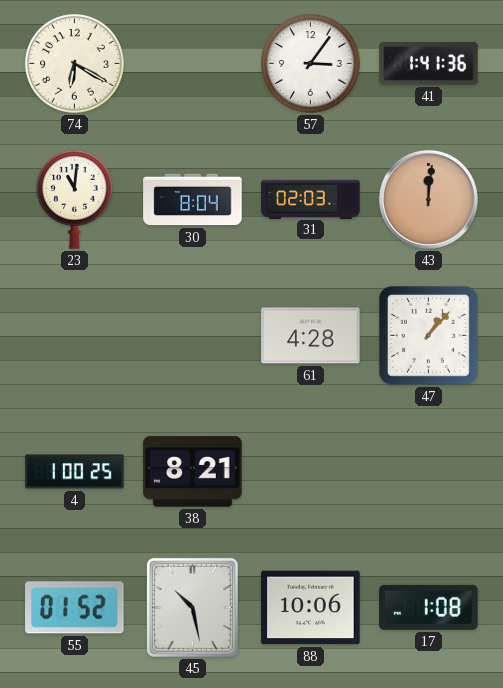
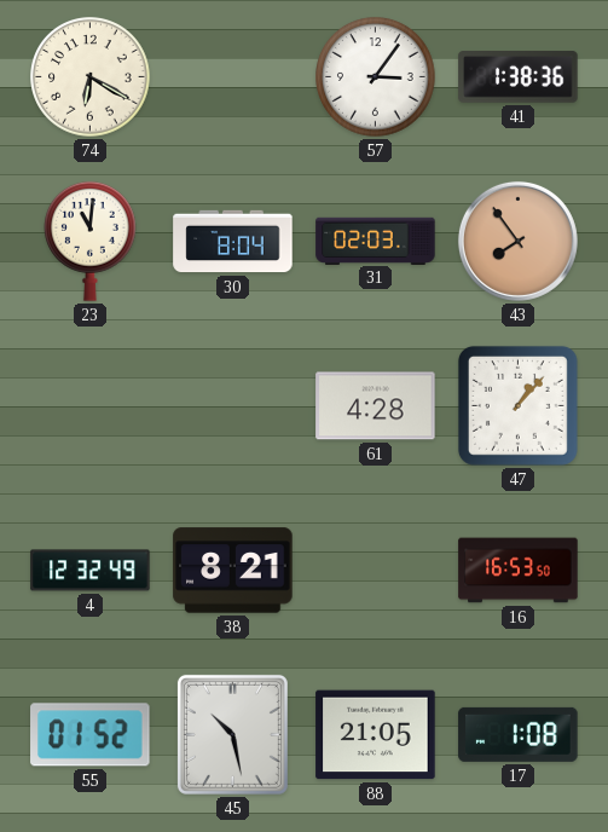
41: 1:41 -> 1:38
43: 12:01 -> 7:54
4: 1:00 -> 12:32
16: none -> 16:53
88: 10:06 -> 21:05
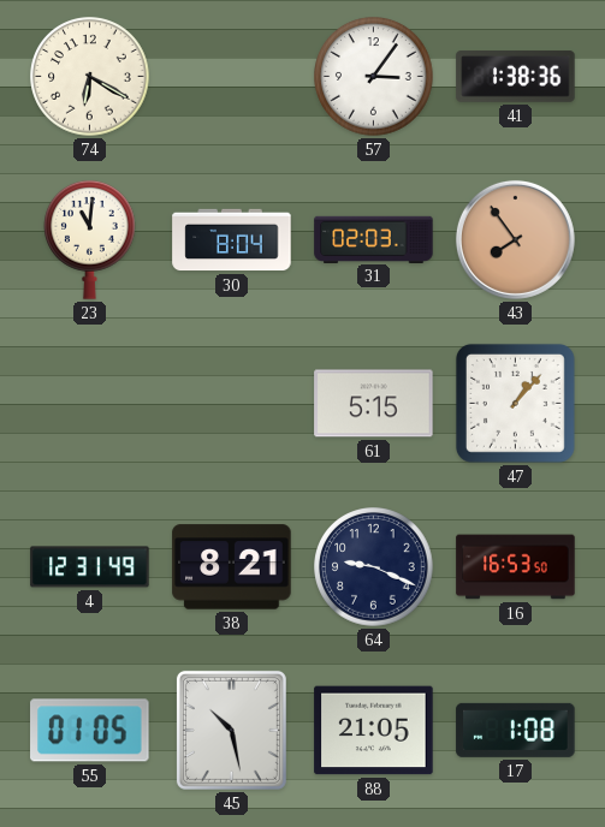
61: 4:28 -> 5:15
4: 12:32 -> 12:31
64: none -> 9:19
55: 01:52 -> 01:05
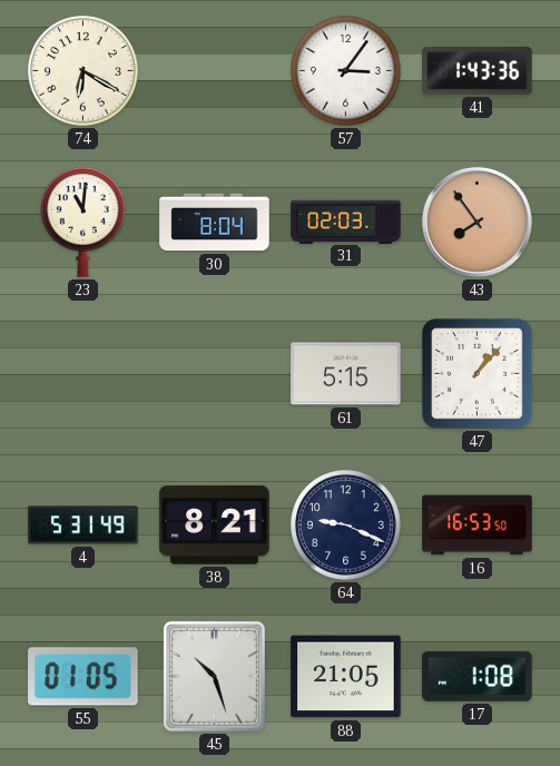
41: 1:38 -> 1:43
4: 12:31 -> 5:31
45: 10:28 -> 10:27
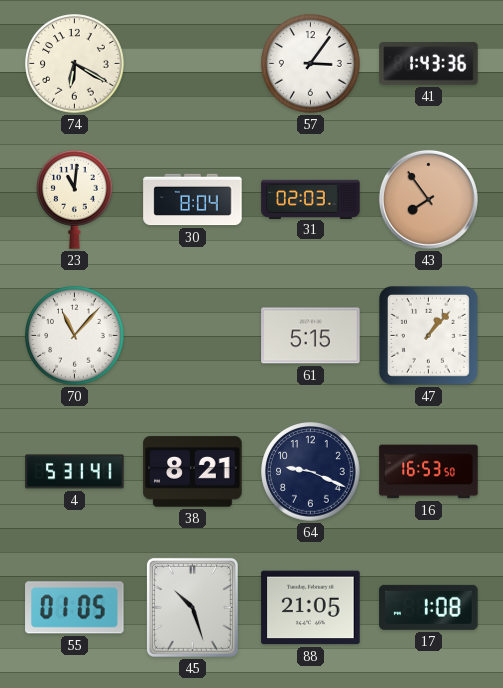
70: none -> 11:07
4: 5:31:49 -> 5:31:41
